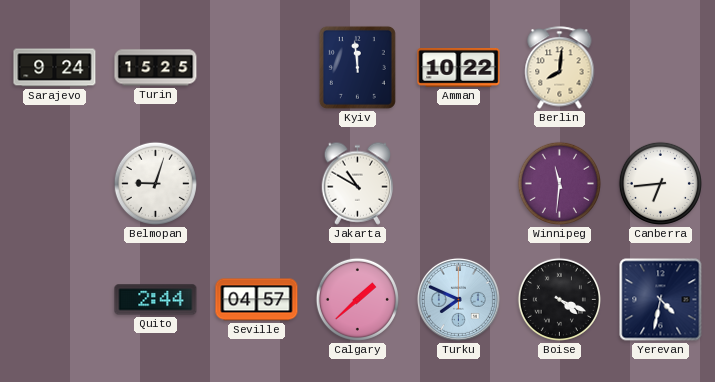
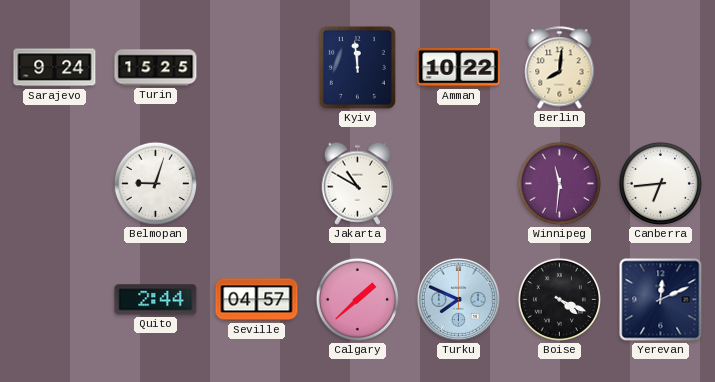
Yerevan: 4:32 -> 12:11
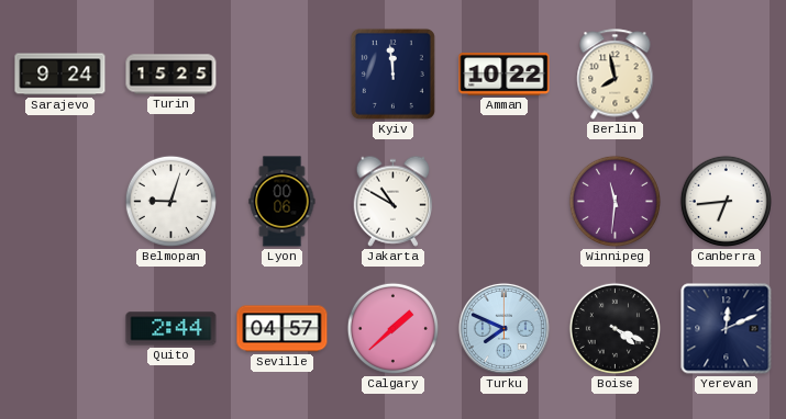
Berlin: 8:01 -> 7:58
Lyon: none -> 00:06
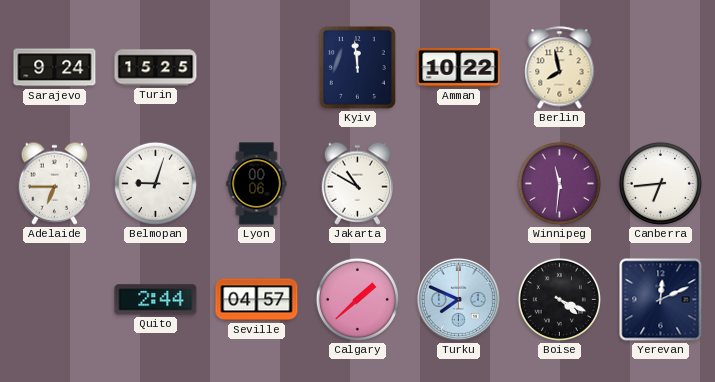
Adelaide: none -> 6:45
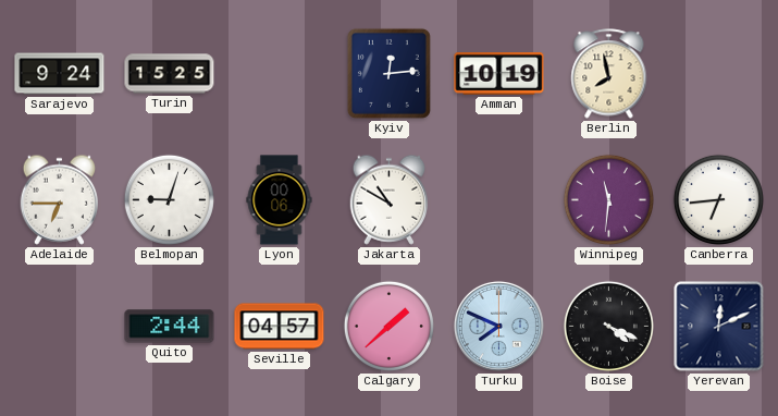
Kyiv: 11:59 -> 12:14
Amman: 10:22 -> 10:19
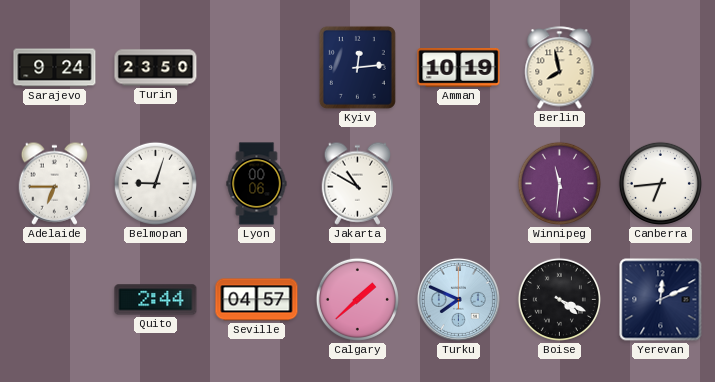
Turin: 15:25 -> 23:50
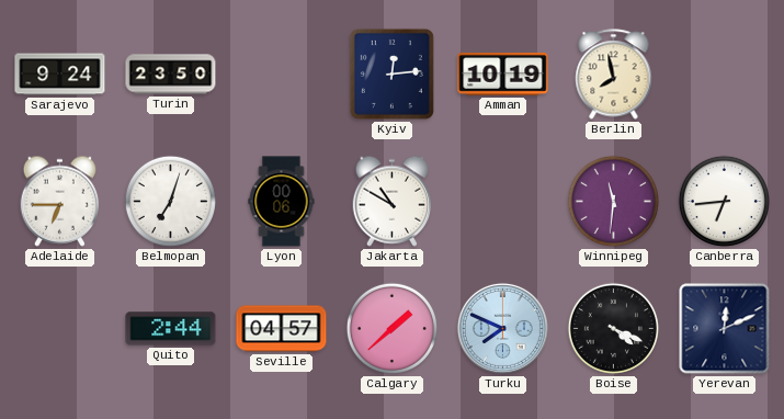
Belmopan: 9:03 -> 7:03
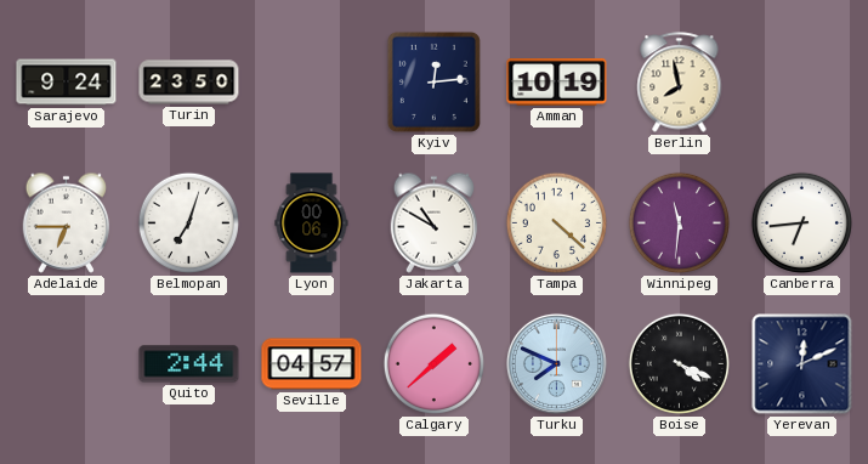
Tampa: none -> 4:22
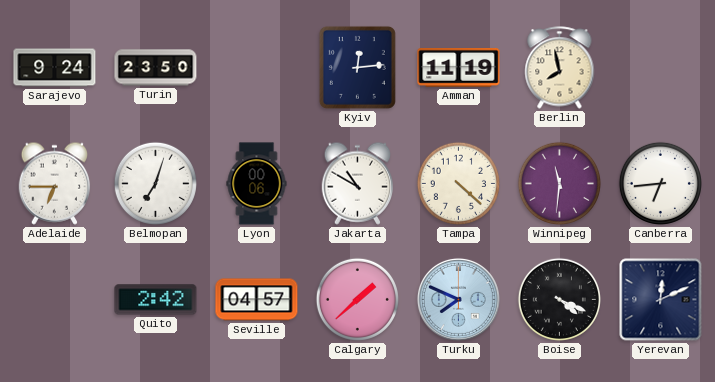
Amman: 10:19 -> 11:19
Quito: 2:44 -> 2:42
